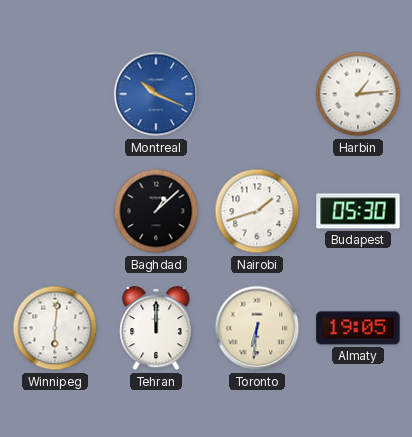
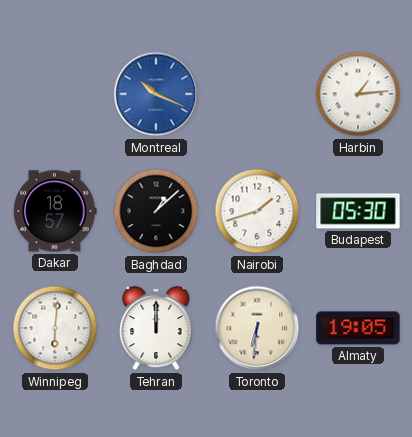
Dakar: none -> 18:57
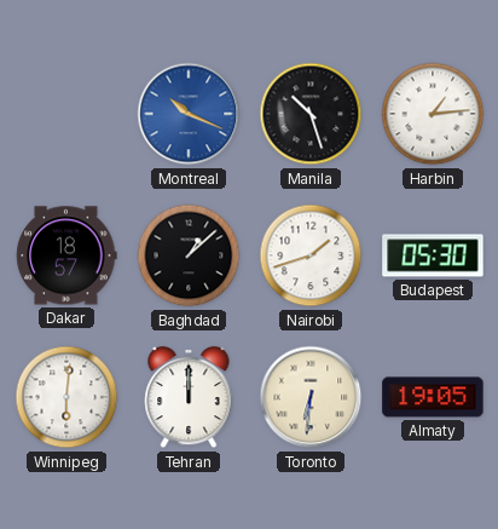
Manila: none -> 10:27
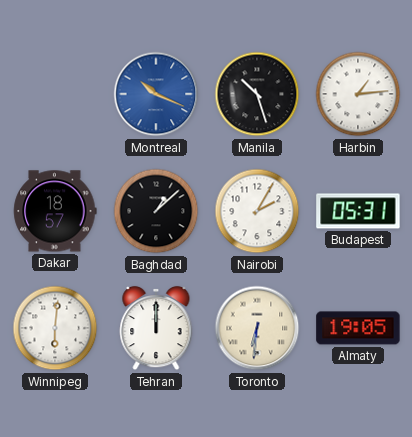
Nairobi: 1:42 -> 2:05
Budapest: 05:30 -> 05:31
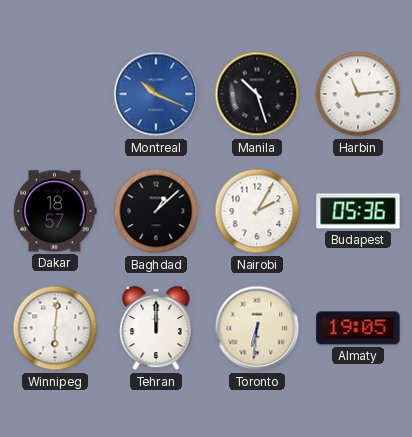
Harbin: 1:14 -> 11:14
Budapest: 05:31 -> 05:36
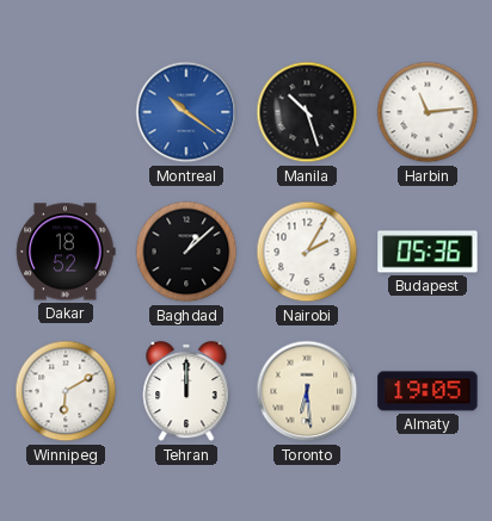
Montreal: 10:19 -> 10:21
Dakar: 18:57 -> 18:52
Winnipeg: 6:01 -> 6:10
Toronto: 6:31 -> 6:29
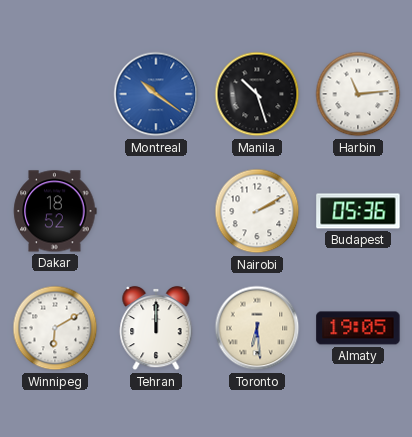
Baghdad: 1:08 -> none
Nairobi: 2:05 -> 2:10
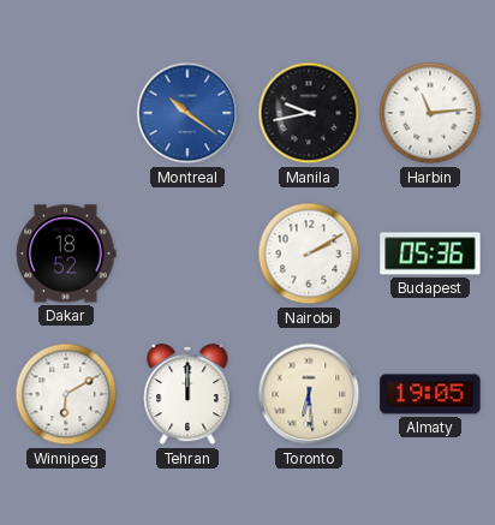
Manila: 10:27 -> 9:43
